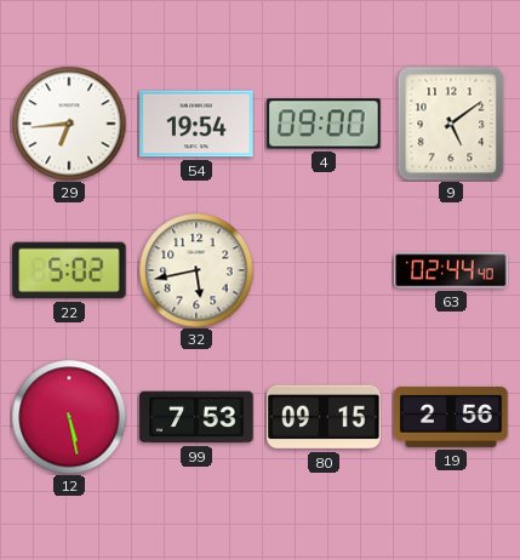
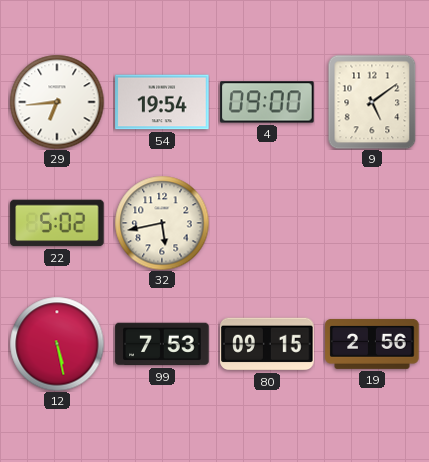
63: 02:44 -> none
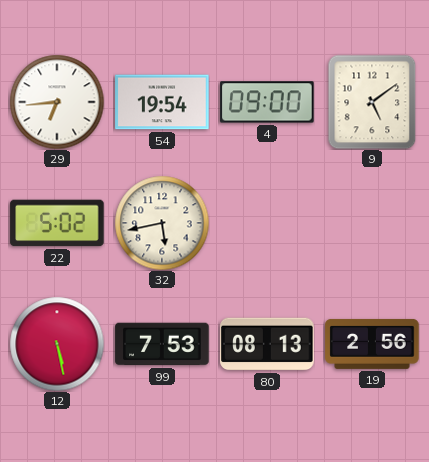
80: 09:15 -> 08:13
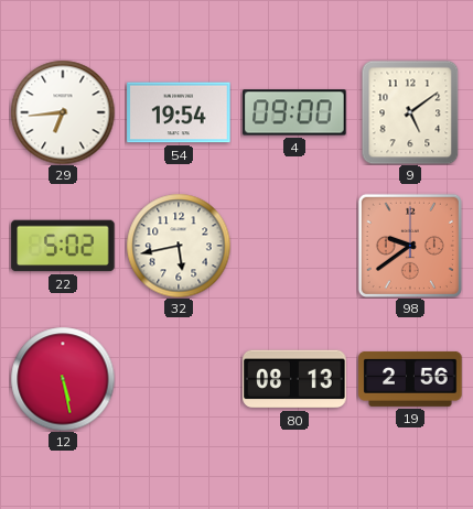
98: none -> 9:39
99: 7:53 -> none
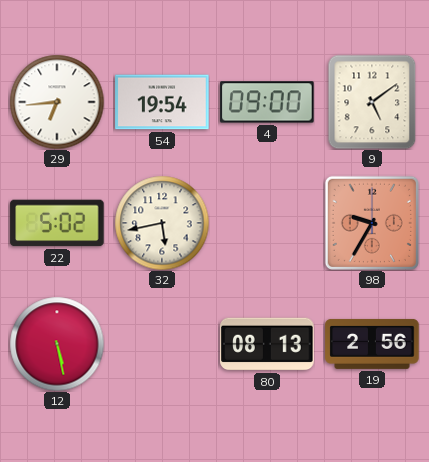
98: 9:39 -> 9:35
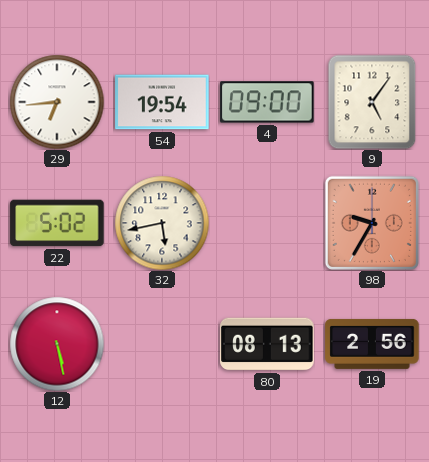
9: 5:09 -> 5:06
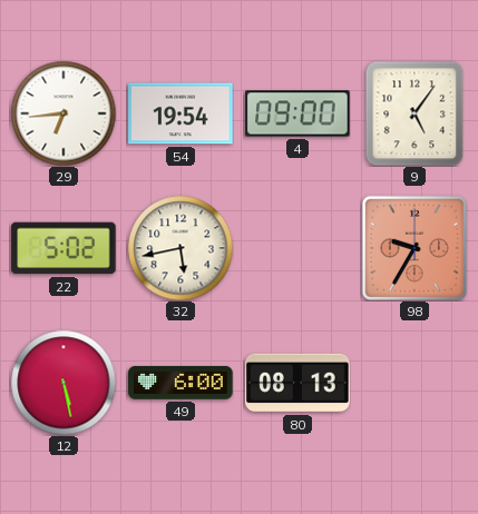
49: none -> 6:00
19: 2:56 -> none
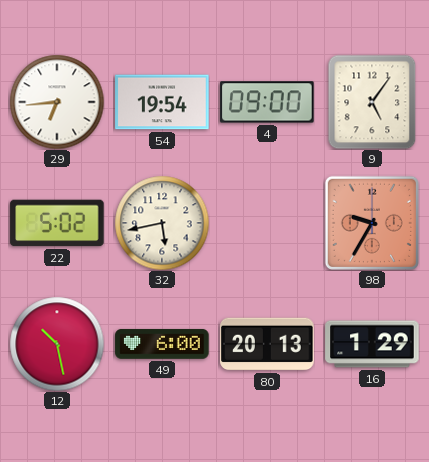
12: 5:28 -> 10:28
80: 08:13 -> 20:13
16: none -> 1:29
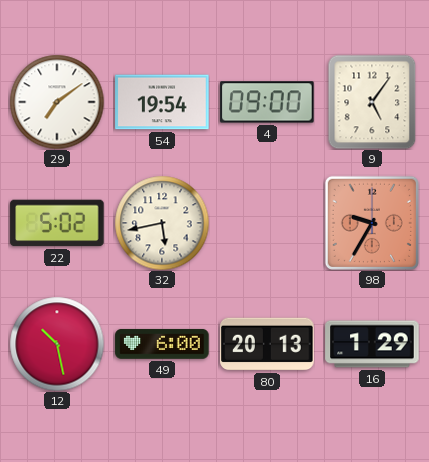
29: 6:44 -> 7:09
